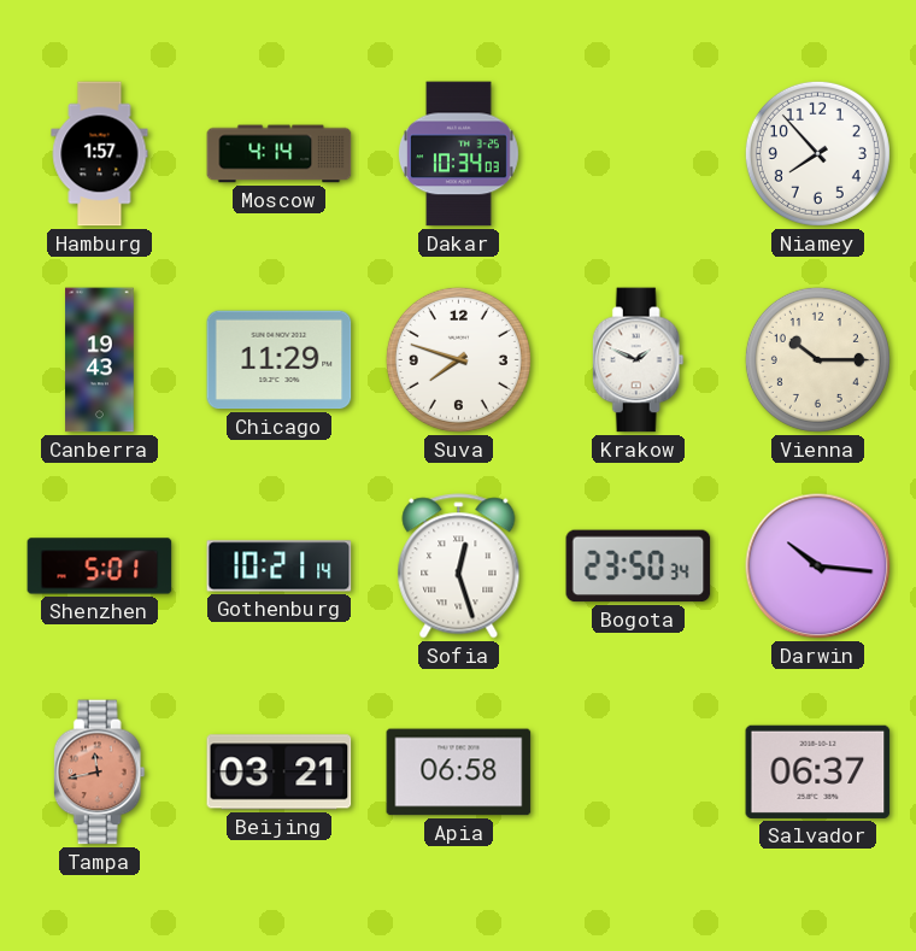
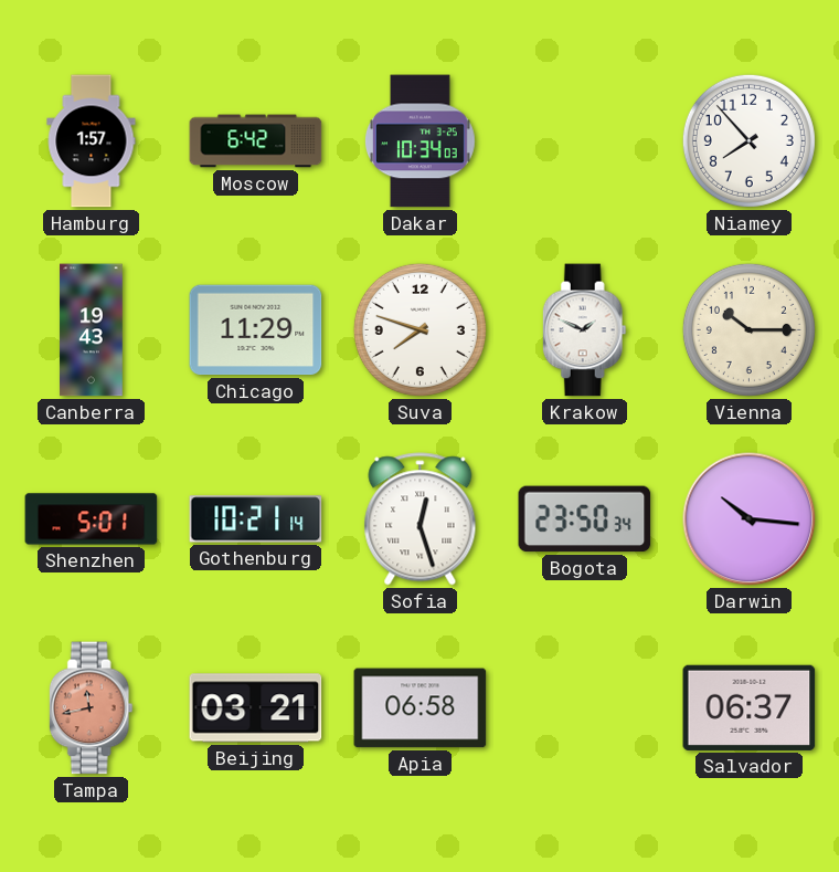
Moscow: 4:14 -> 6:42
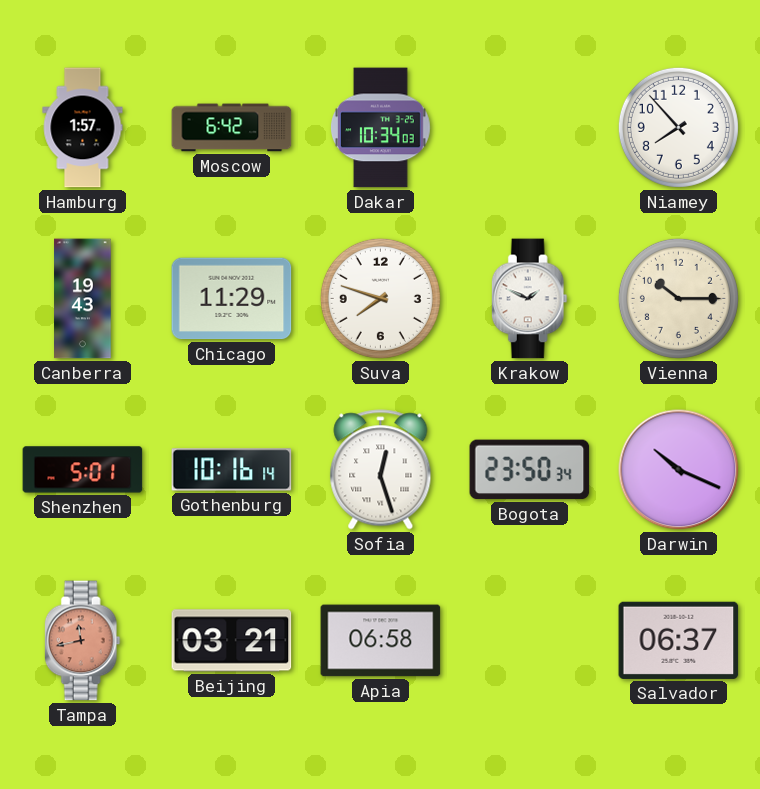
Gothenburg: 10:21 -> 10:16
Darwin: 10:16 -> 10:19
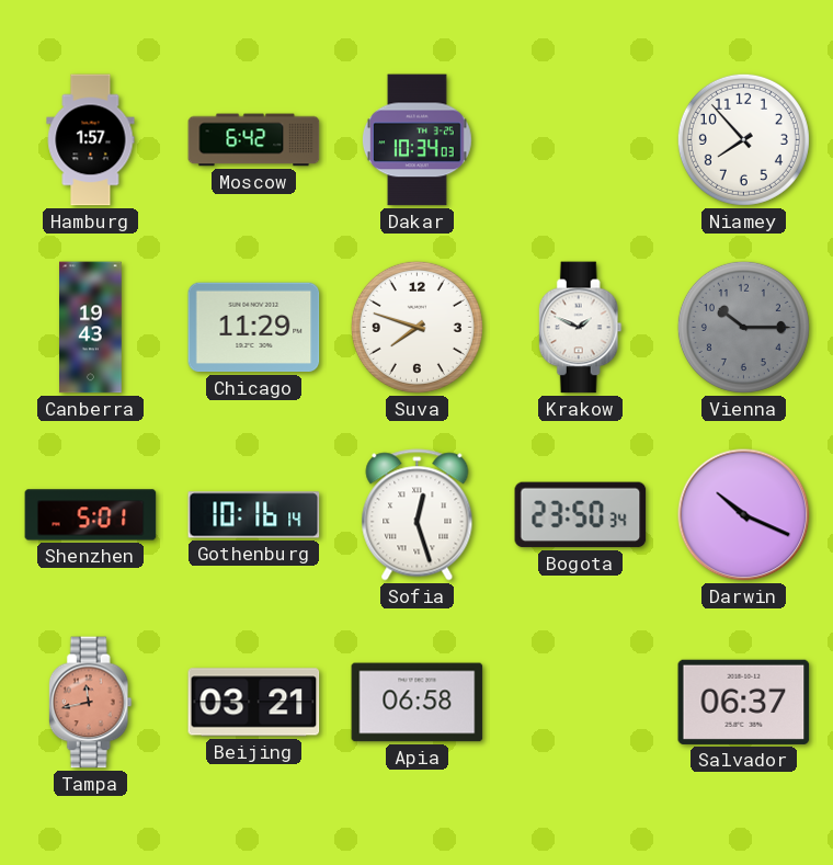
Vienna dial: cream -> grey
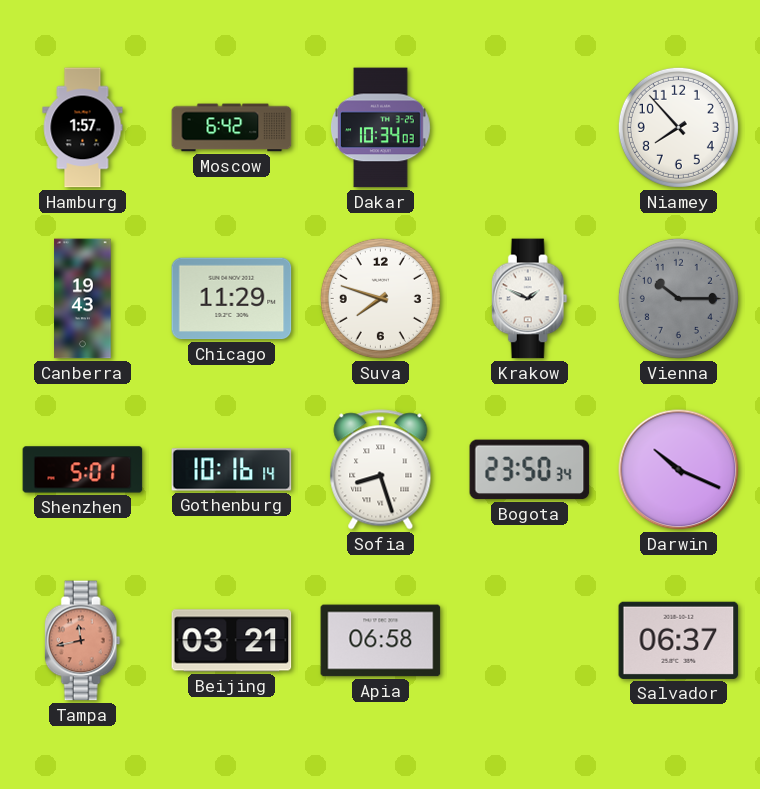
Sofia: 12:27 -> 8:27
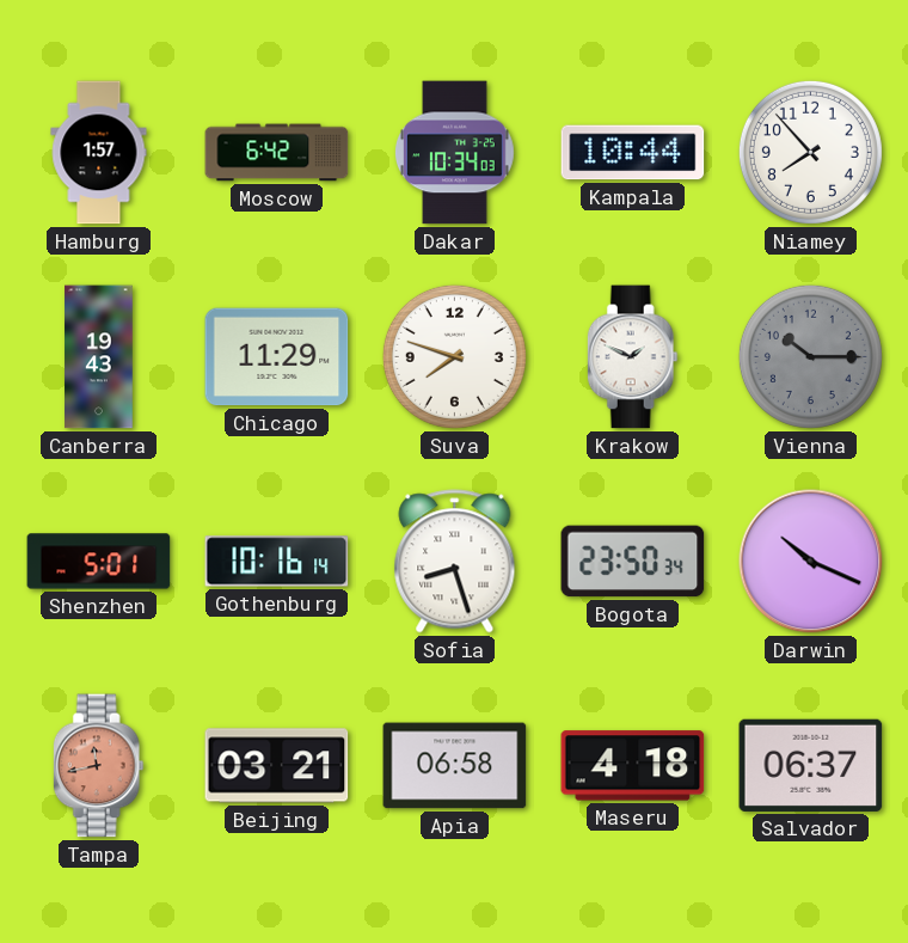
Kampala: none -> 10:44
Maseru: none -> 4:18
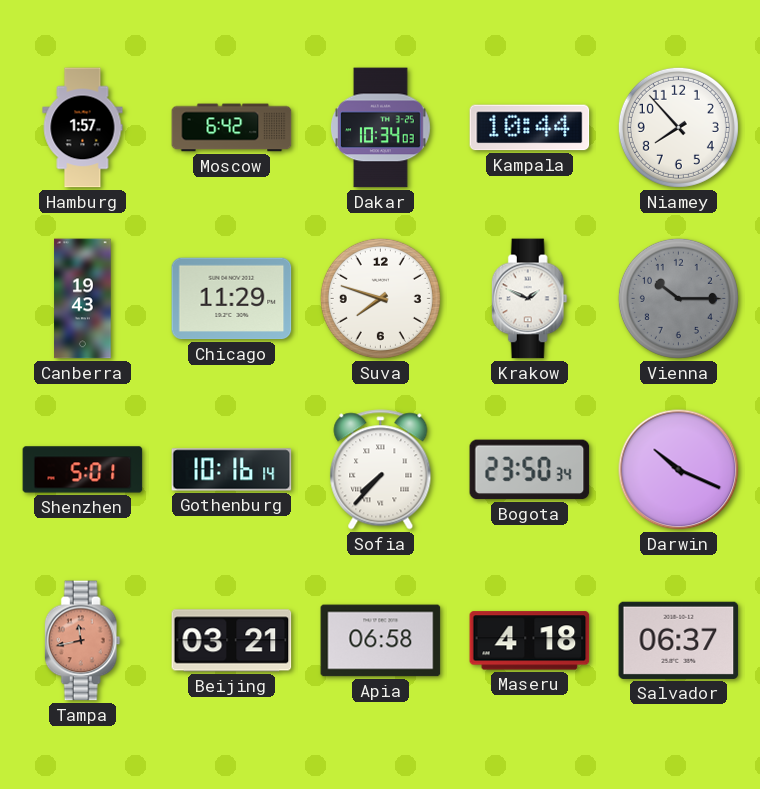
Sofia: 8:27 -> 7:37
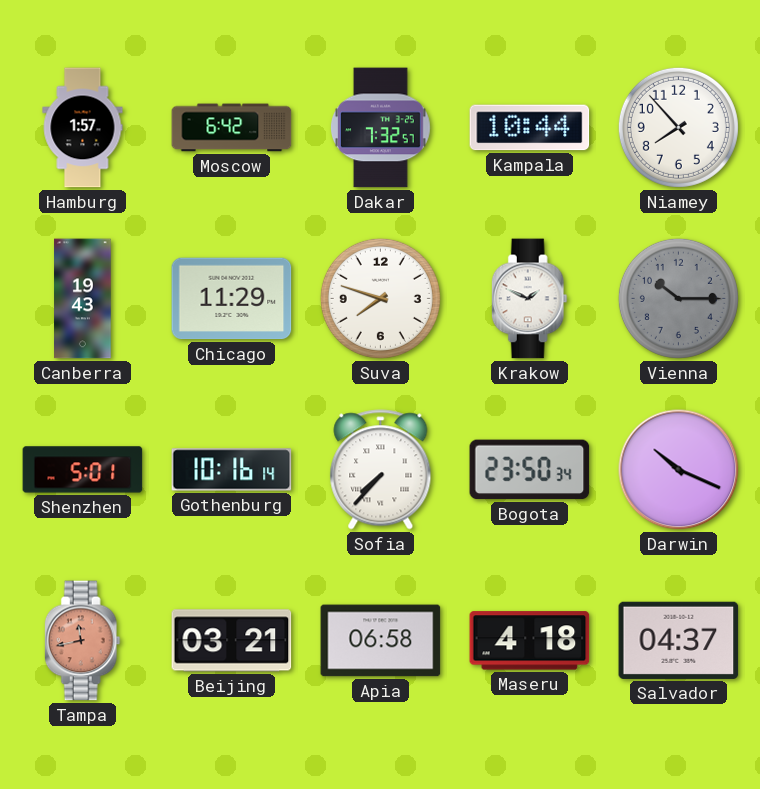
Dakar: 10:34 -> 7:32
Salvador: 06:37 -> 04:37
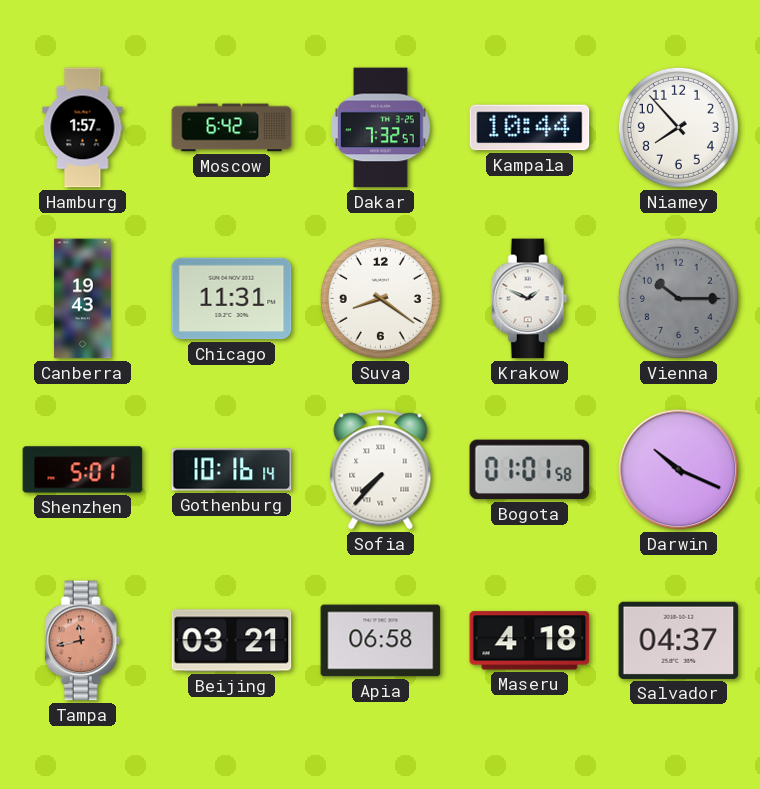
Chicago: 11:29 -> 11:31
Suva: 7:48 -> 8:21
Bogota: 23:50 -> 01:01
